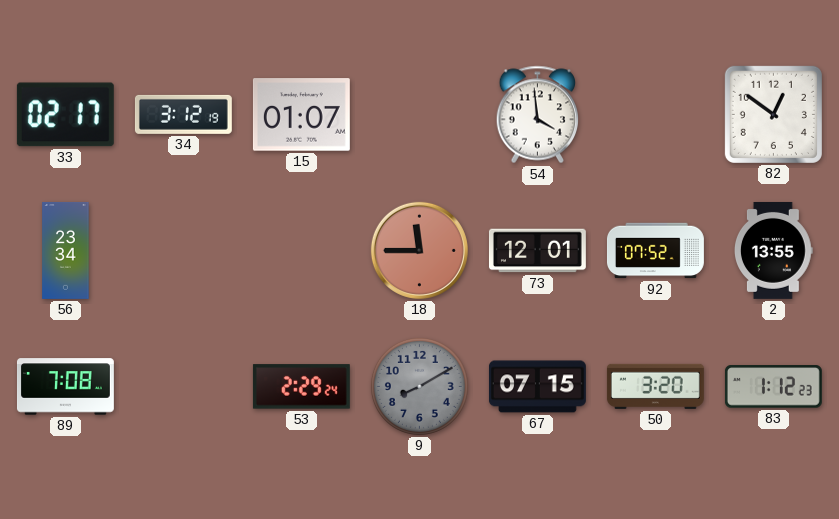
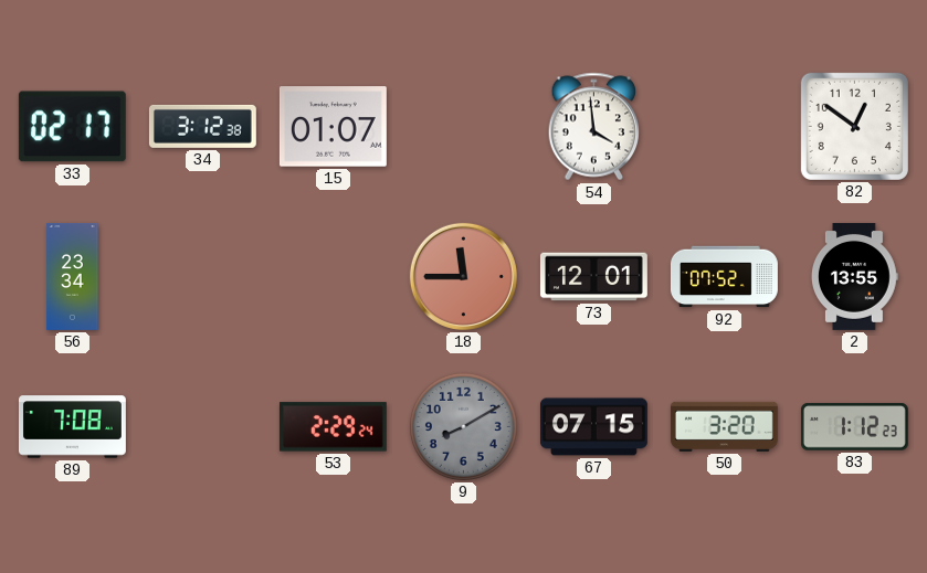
34: 3:12:19 -> 3:12:38
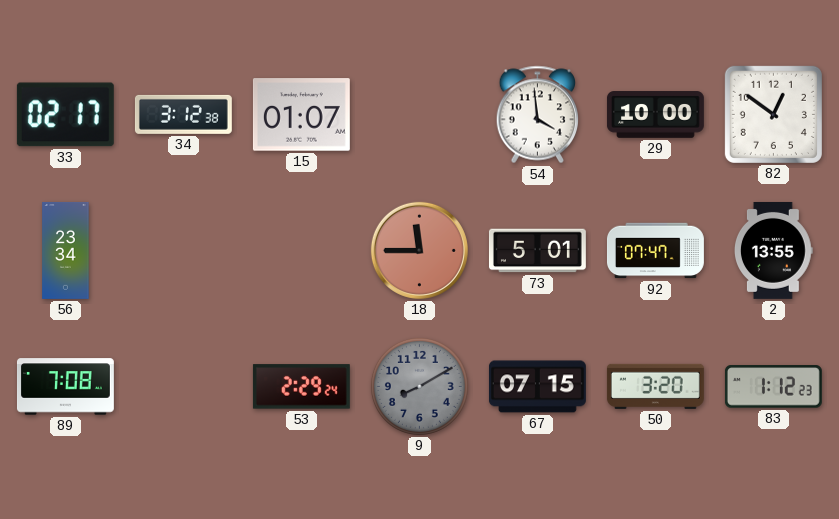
29: none -> 10:00
73: 12:01 -> 5:01
92: 07:52 -> 07:47
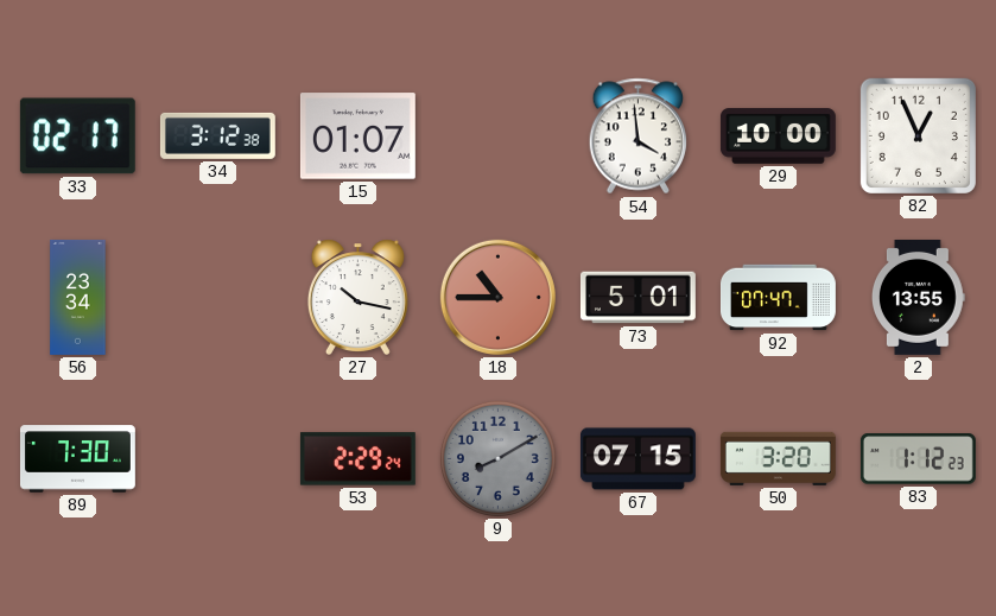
82: 12:51 -> 12:56
27: none -> 10:17
18: 11:45 -> 10:45
89: 7:08 -> 7:30
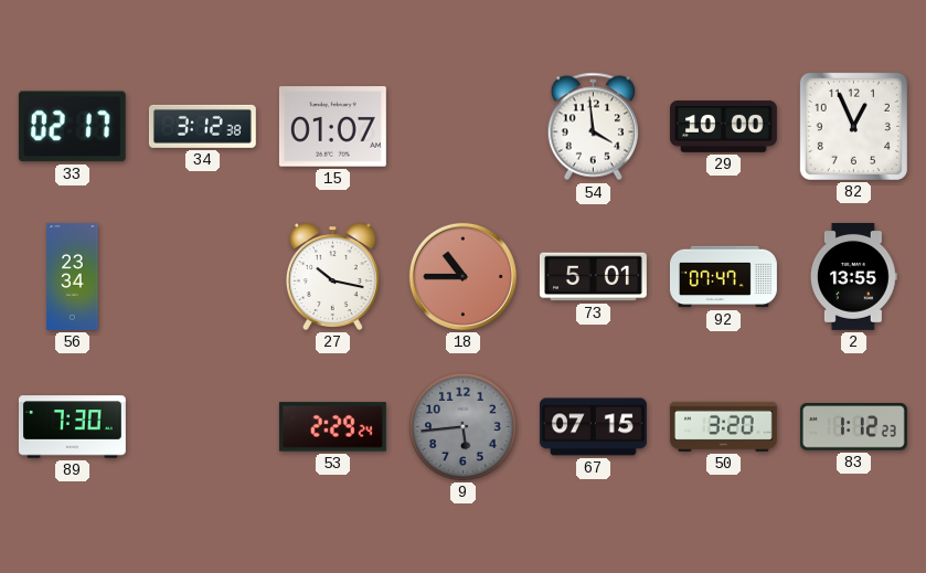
9: 8:10 -> 5:44
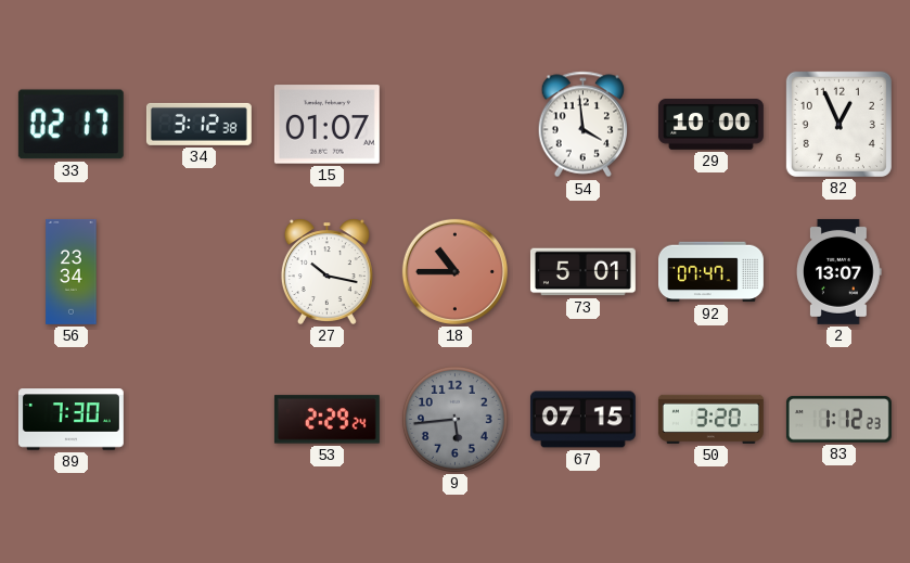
2: 13:55 -> 13:07
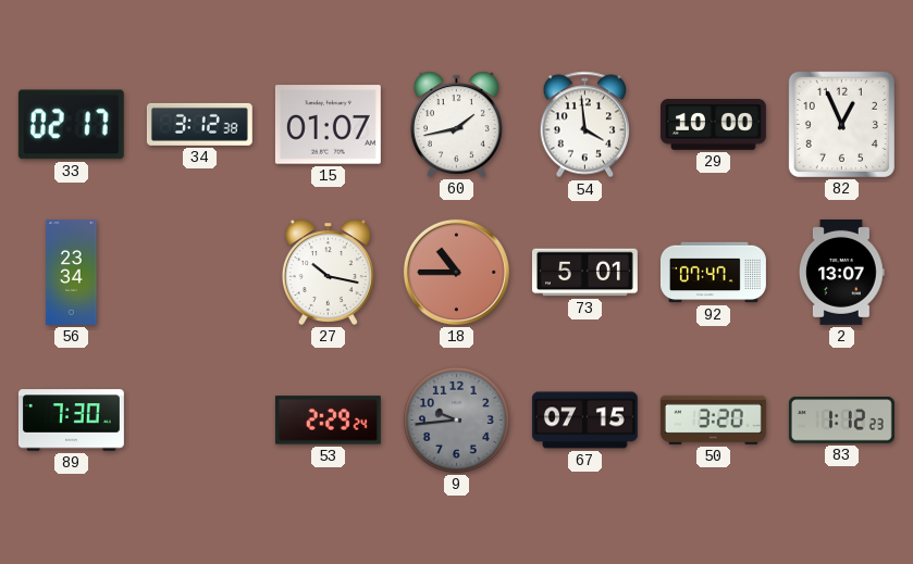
60: none -> 1:43
9: 5:44 -> 9:44
